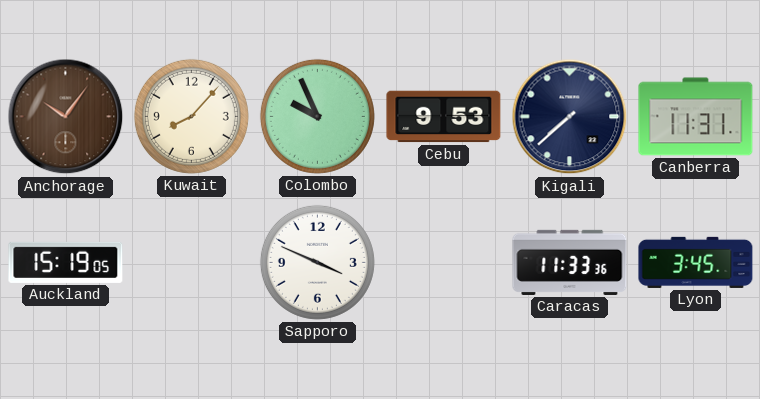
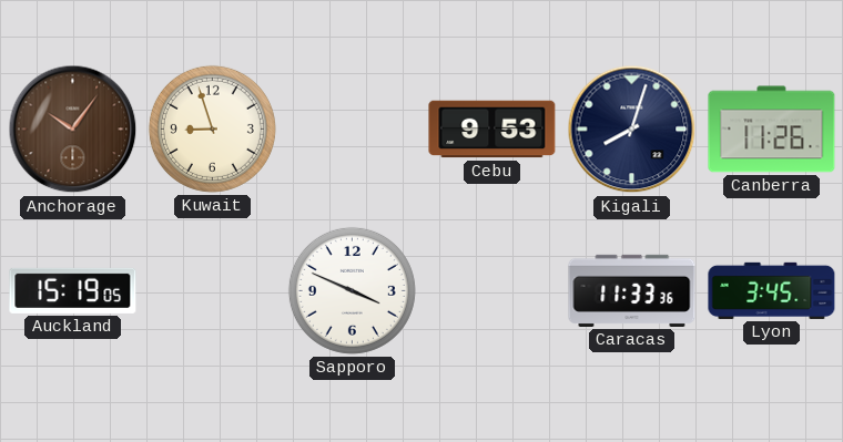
Kuwait: 8:07 -> 8:57
Colombo: 9:56 -> none
Kigali: 7:38 -> 8:03
Canberra: 11:31 -> 11:26
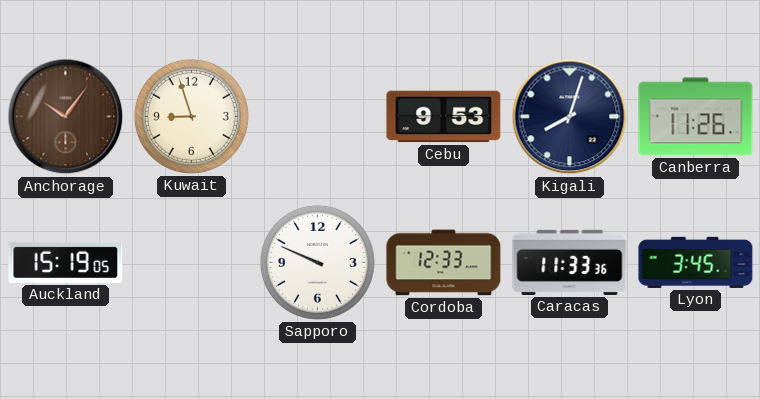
Sapporo: 3:49 -> 9:49
Cordoba: none -> 12:33
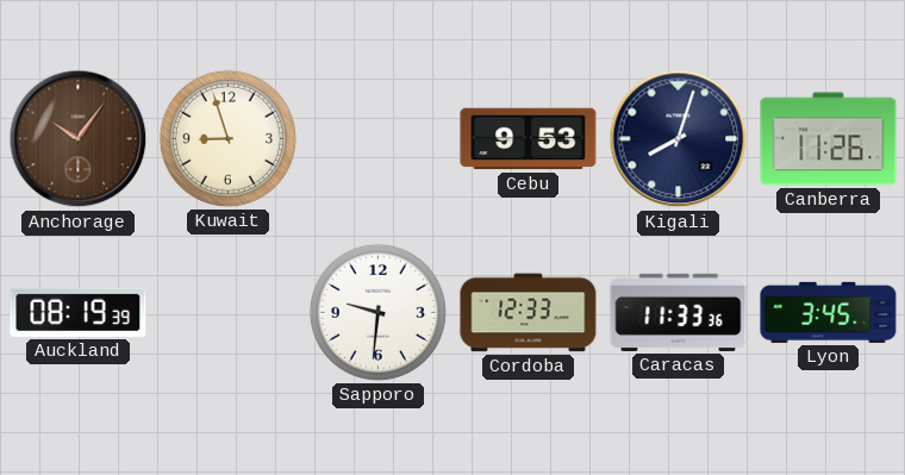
Auckland: 15:19 -> 08:19
Sapporo: 9:49 -> 9:31
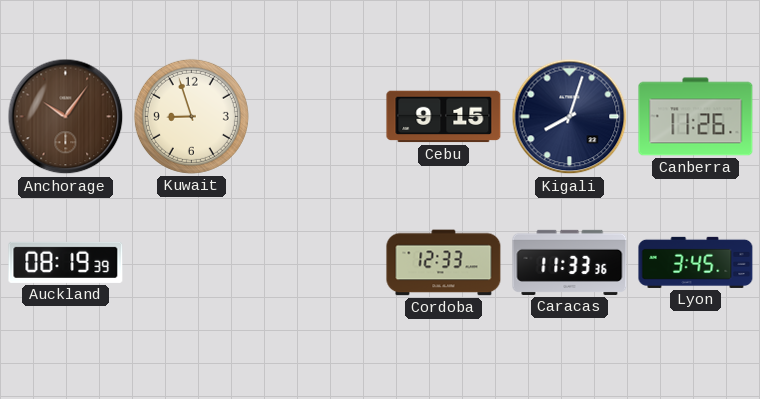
Cebu: 9:53 -> 9:15
Sapporo: 9:31 -> none
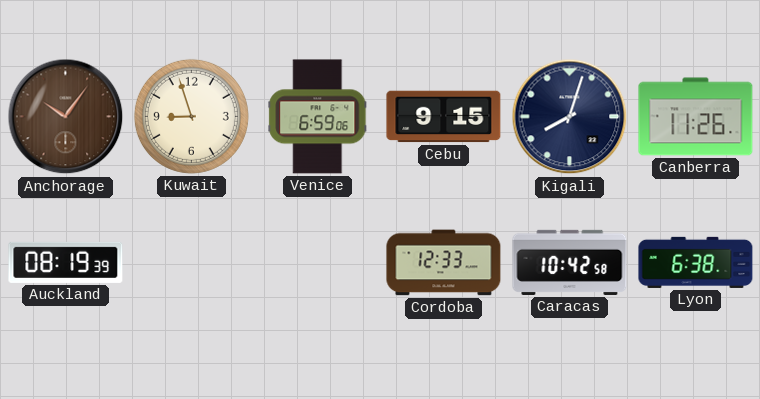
Venice: none -> 6:59
Caracas: 11:33 -> 10:42
Lyon: 3:45 -> 6:38
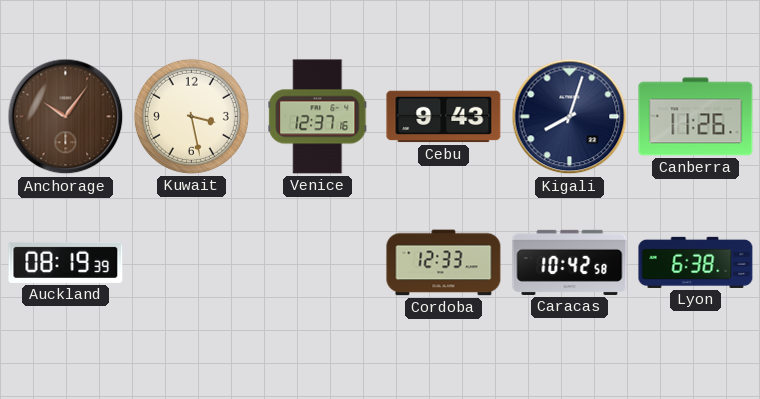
Kuwait: 8:57 -> 3:28
Venice: 6:59 -> 12:37
Cebu: 9:15 -> 9:43
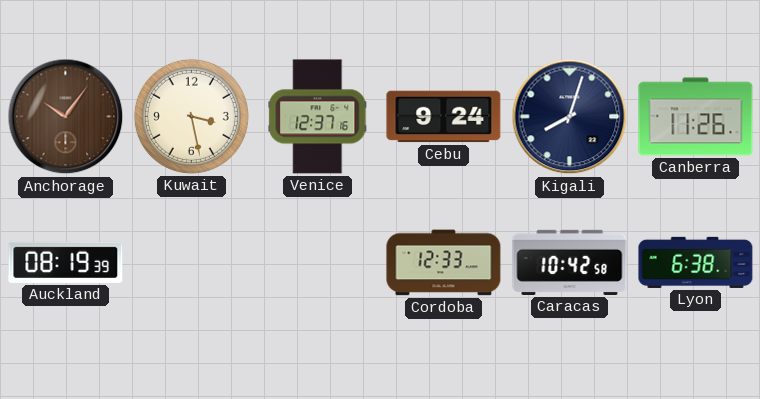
Cebu: 9:43 -> 9:24
